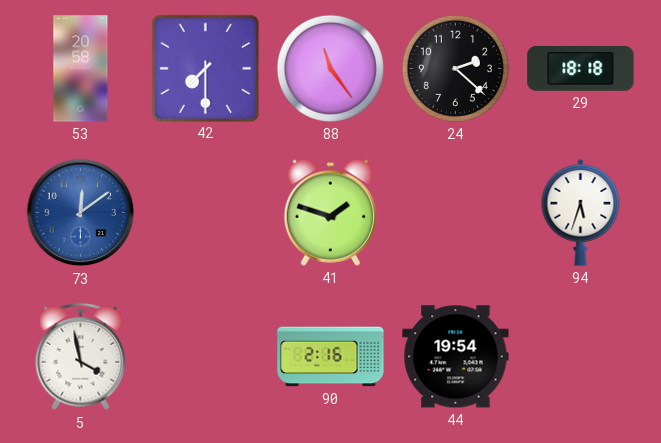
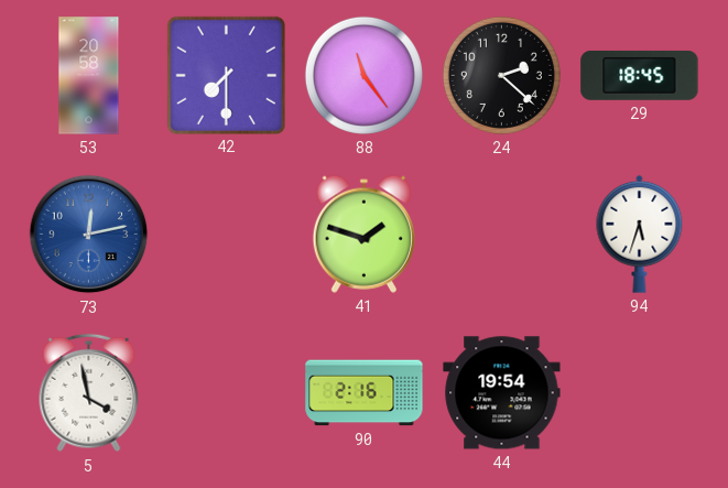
29: 18:18 -> 18:45
73: 12:09 -> 12:13
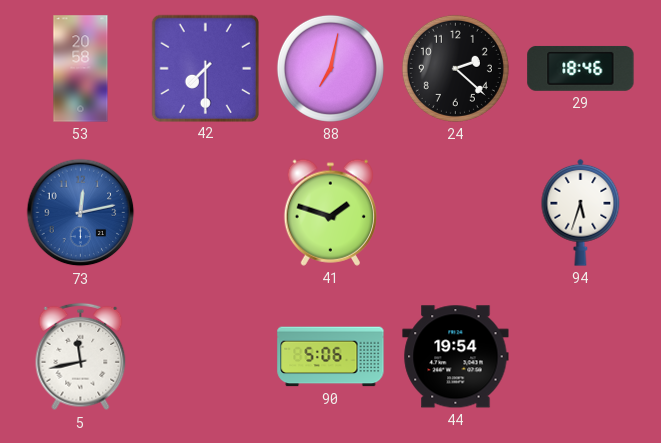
88: 11:24 -> 7:02
29: 18:45 -> 18:46
5: 3:58 -> 11:43
90: 2:16 -> 5:06
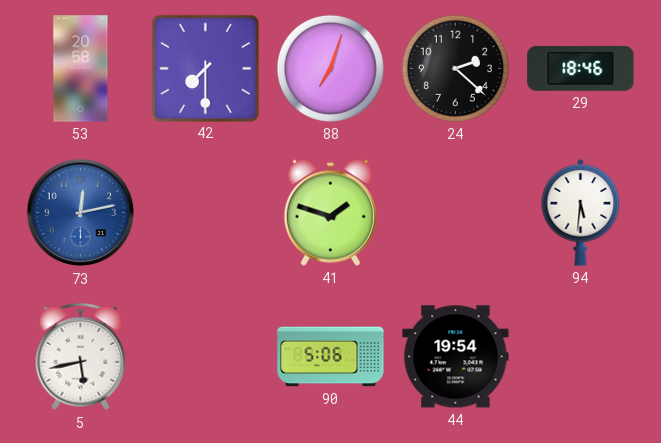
88: 7:02 -> 7:03
94: 5:33 -> 5:31
5: 11:43 -> 5:43
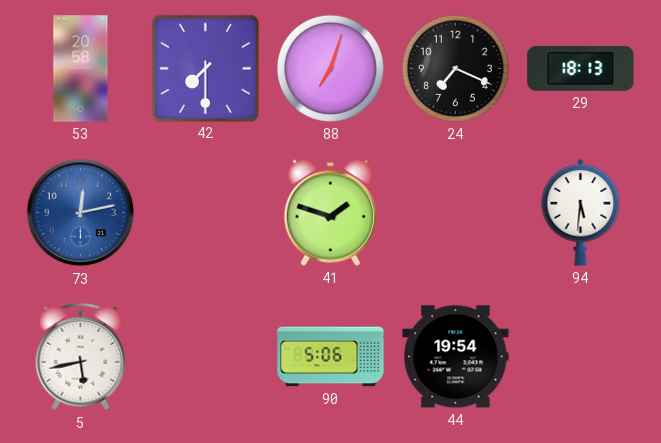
24: 2:22 -> 7:19
29: 18:46 -> 18:13
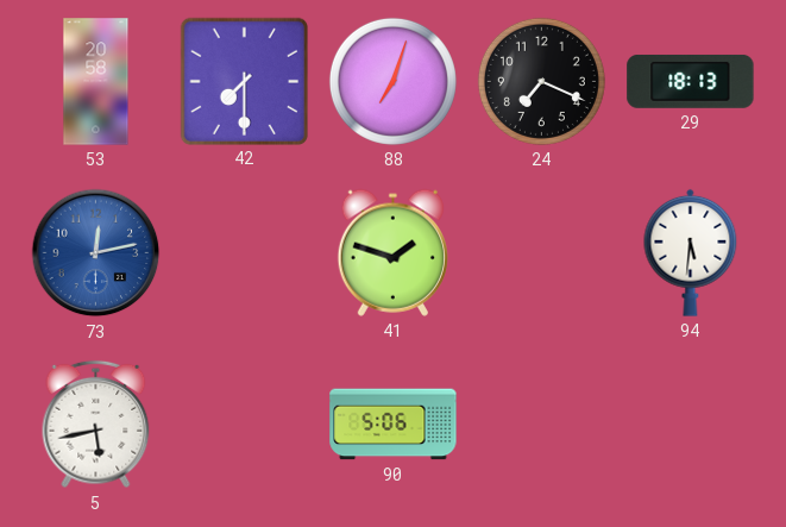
44: 19:54 -> none
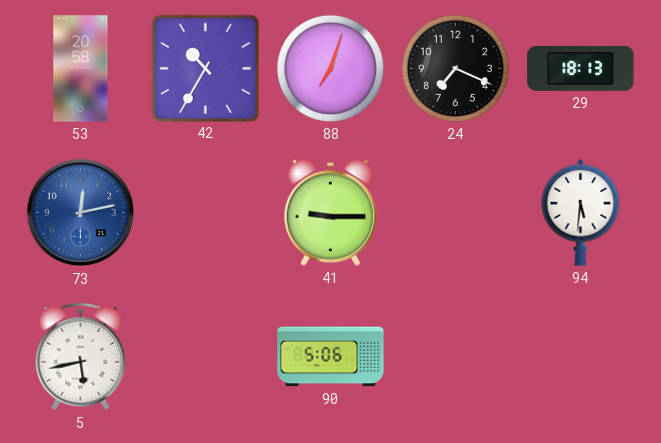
42: 7:30 -> 10:35
41: 1:48 -> 9:15
